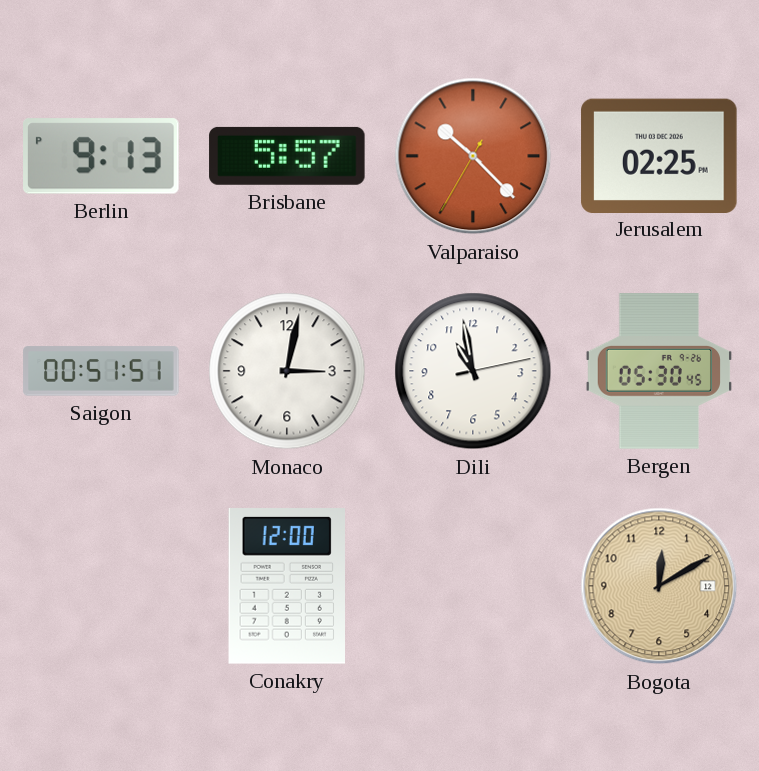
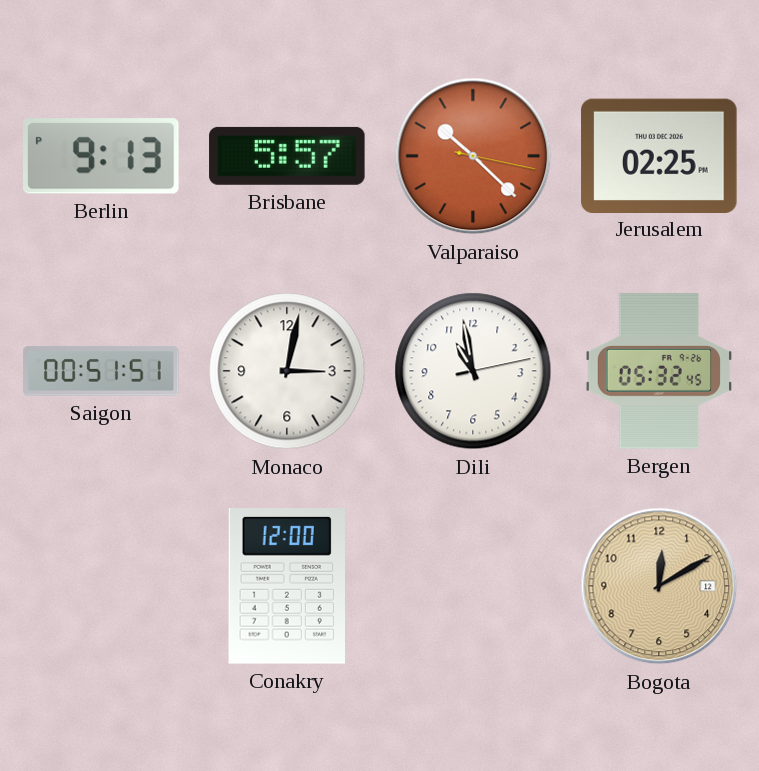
Valparaiso: 10:22:35 -> 10:22:17
Bergen: 05:30 -> 05:32
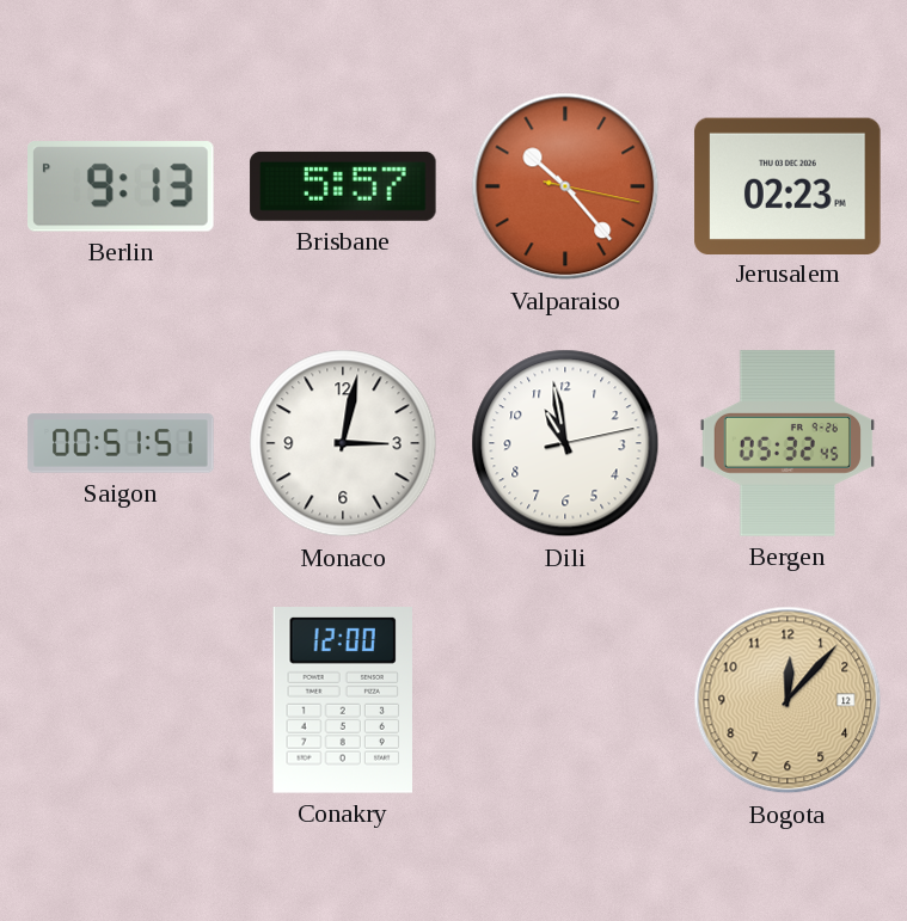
Valparaiso: 10:22 -> 10:23
Jerusalem: 02:25 -> 02:23
Bogota: 12:10 -> 12:07
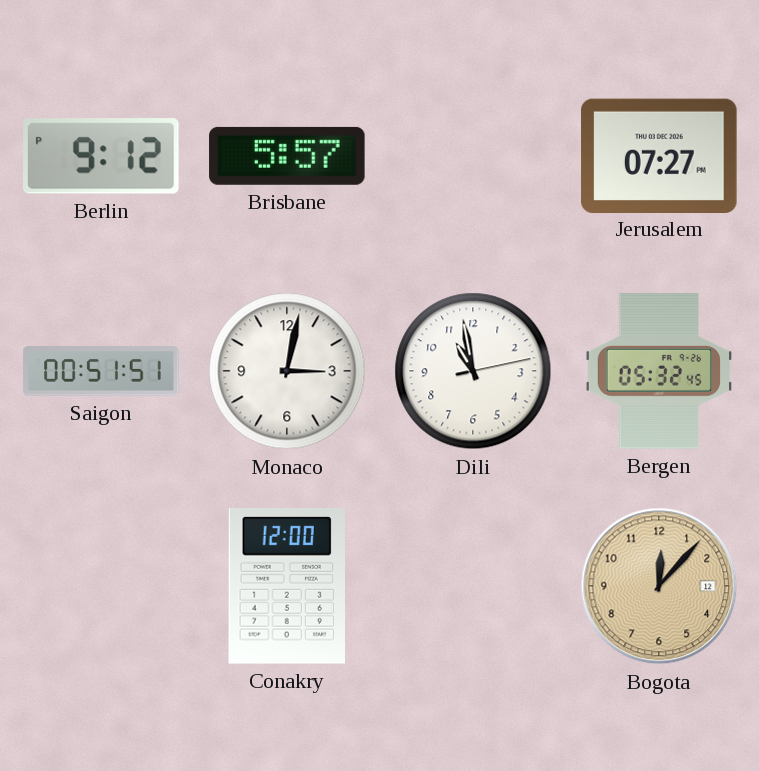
Berlin: 9:13 -> 9:12
Valparaiso: 10:23 -> none
Jerusalem: 02:23 -> 07:27
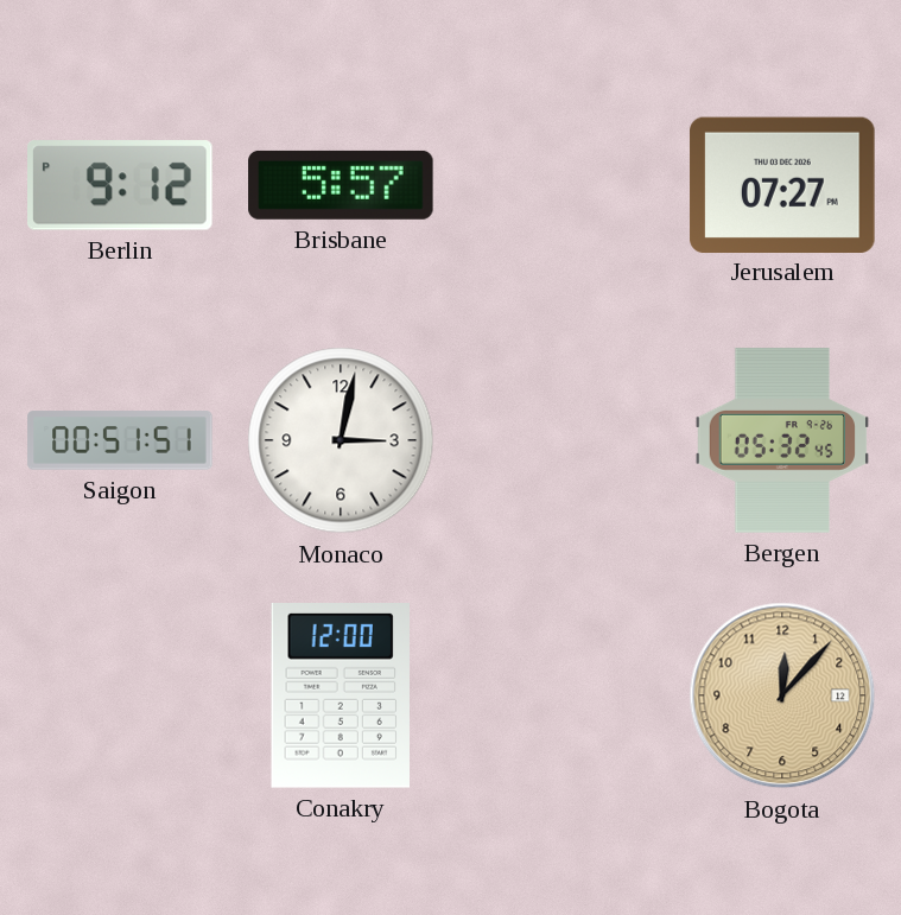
Dili: 10:58 -> none
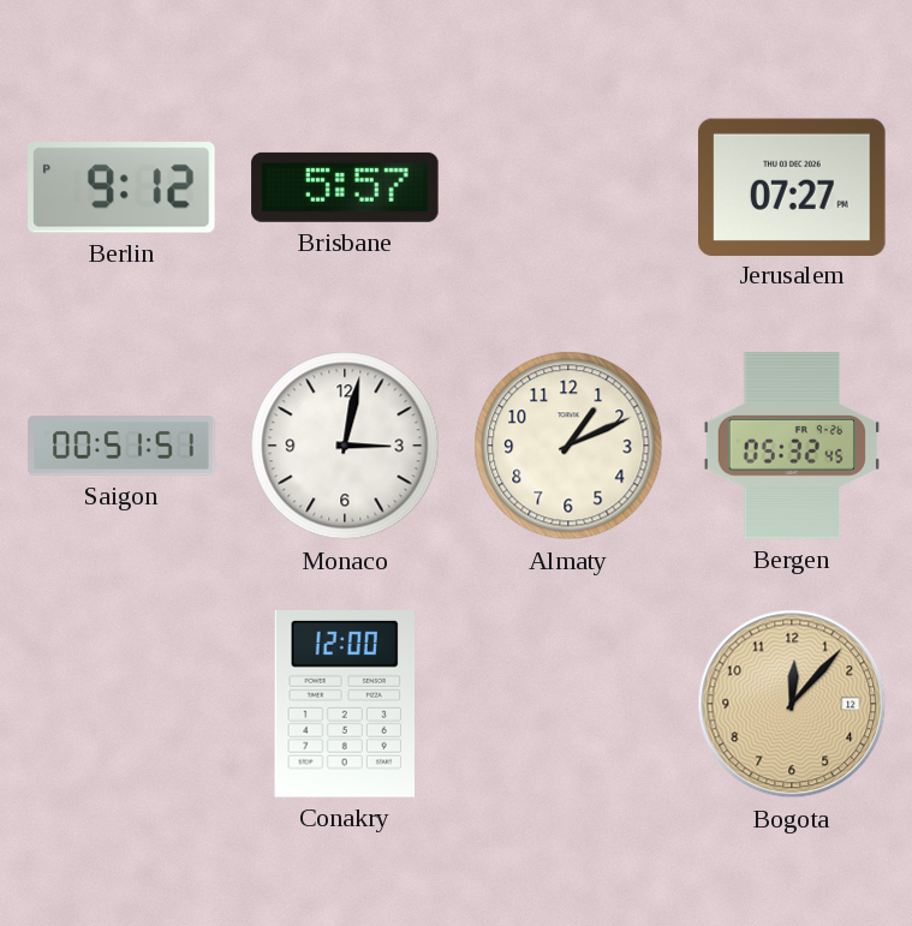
Almaty: none -> 1:11
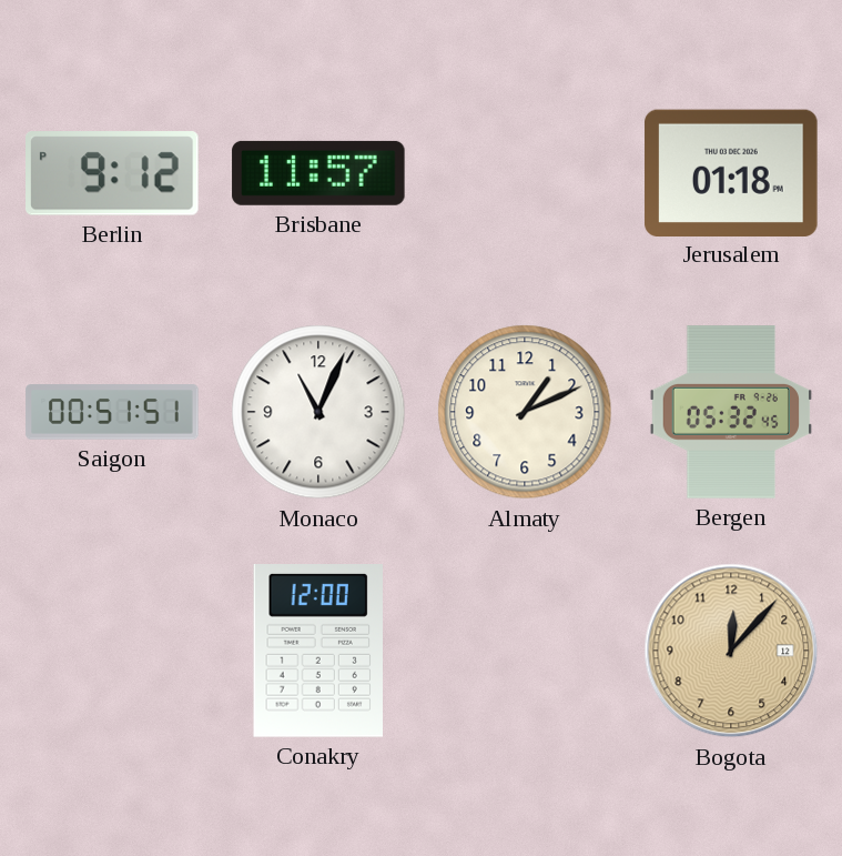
Brisbane: 5:57 -> 11:57
Jerusalem: 07:27 -> 01:18
Monaco: 3:02 -> 11:04
